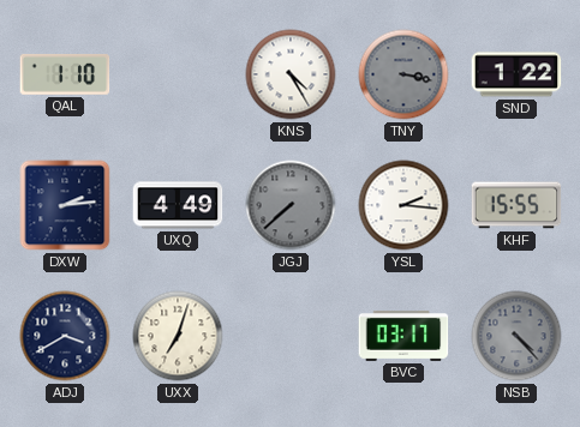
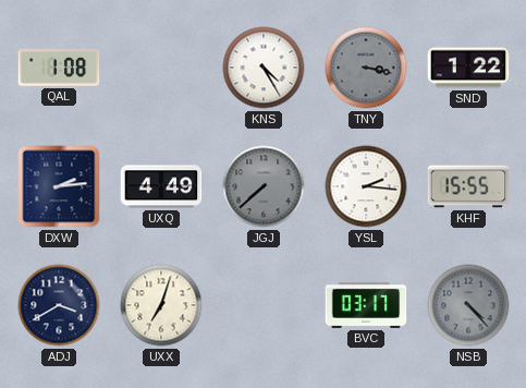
QAL: 1:10 -> 1:08
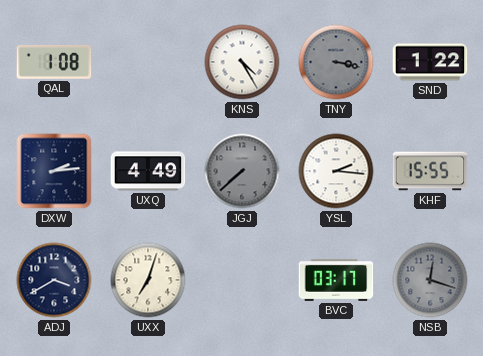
NSB: 4:23 -> 12:18
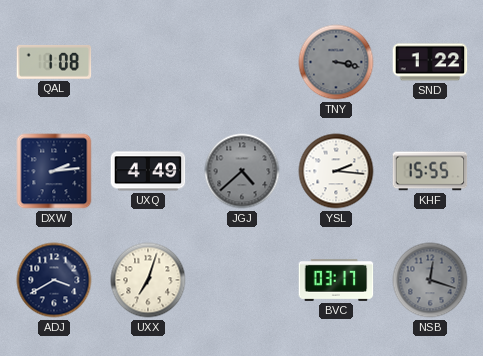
KNS: 4:25 -> none
JGJ: 7:38 -> 4:38
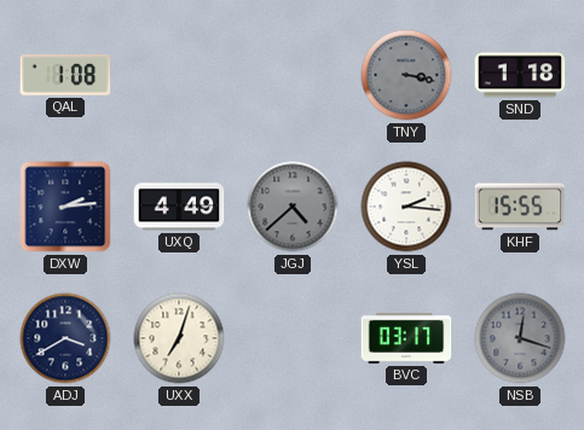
SND: 1:22 -> 1:18
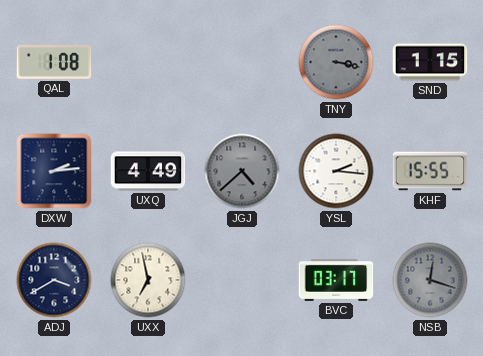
SND: 1:18 -> 1:15
UXX: 7:03 -> 6:58
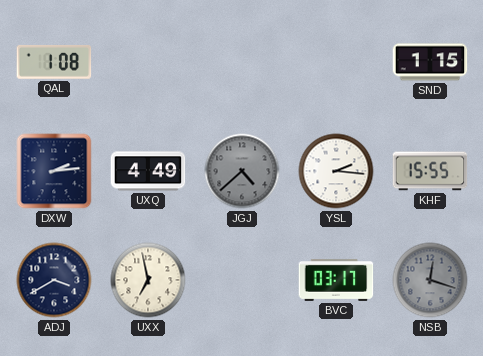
TNY: 3:17 -> none
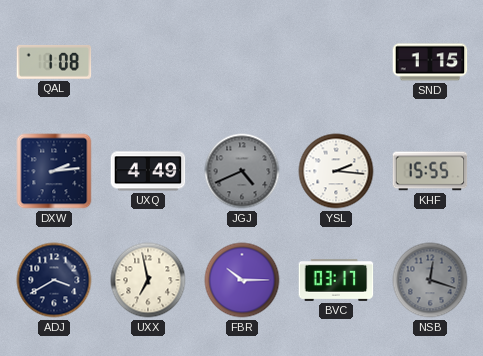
JGJ: 4:38 -> 4:41
FBR: none -> 10:15
